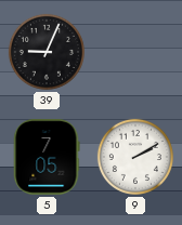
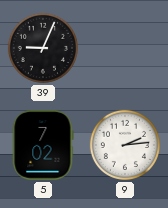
5: 7:05 -> 7:02
9: 2:10 -> 2:14
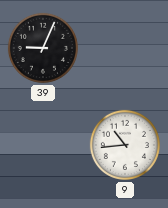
5: 7:02 -> none
9: 2:14 -> 10:44
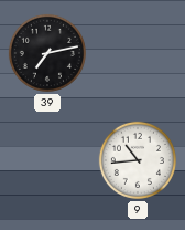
39: 9:04 -> 7:13
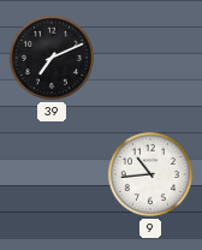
39: 7:13 -> 7:11
